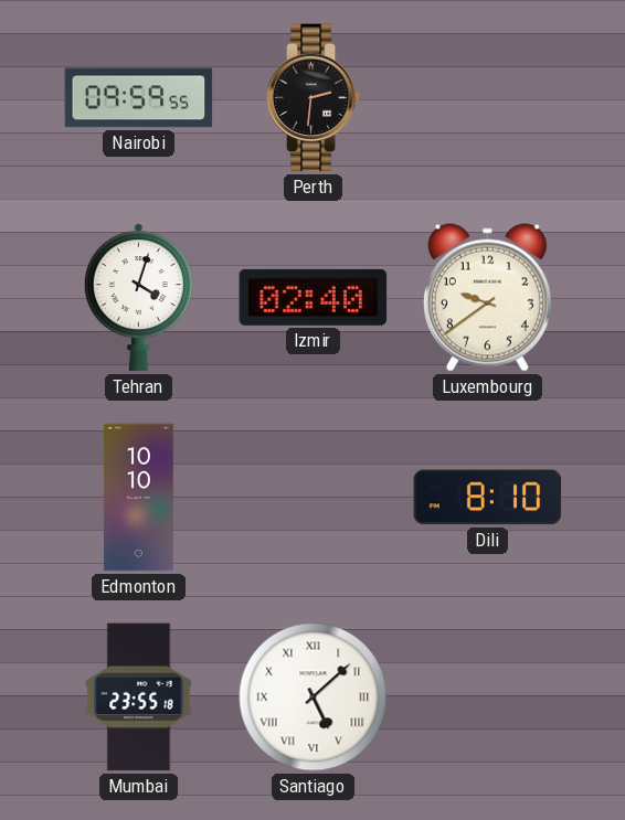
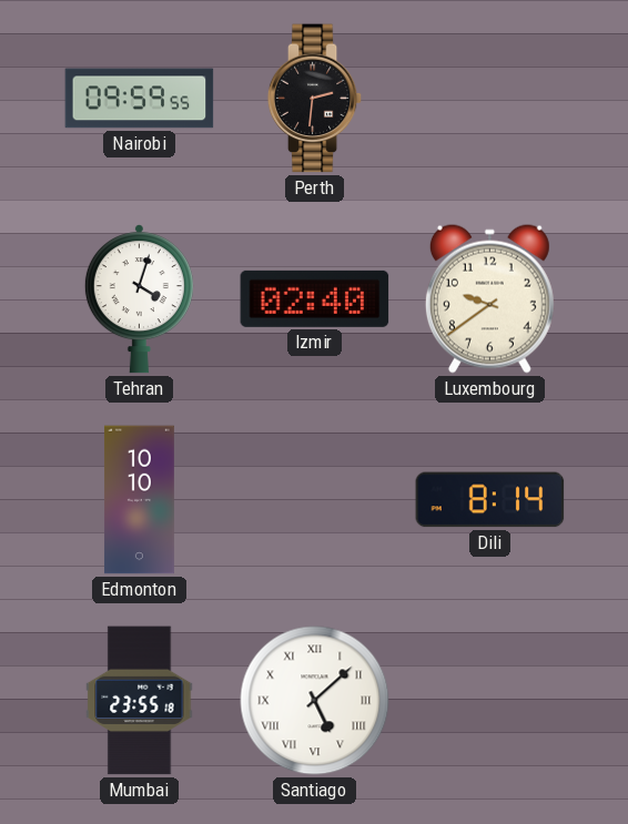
Dili: 8:10 -> 8:14
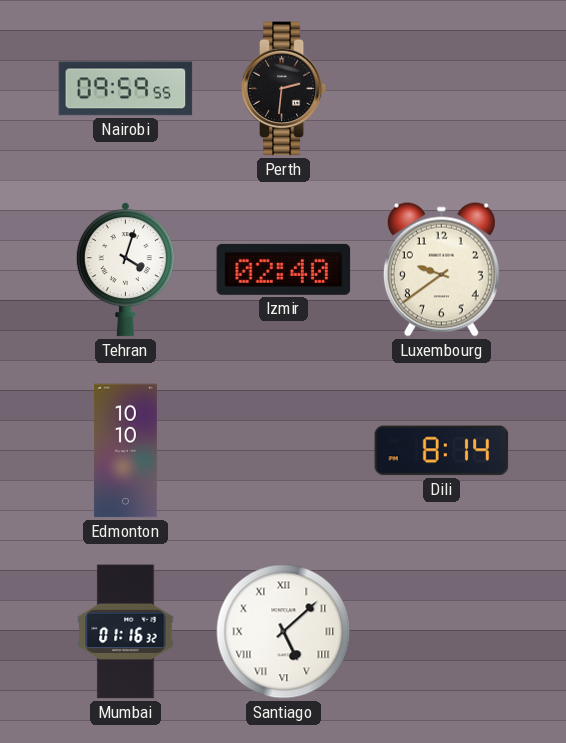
Mumbai: 23:55 -> 01:16
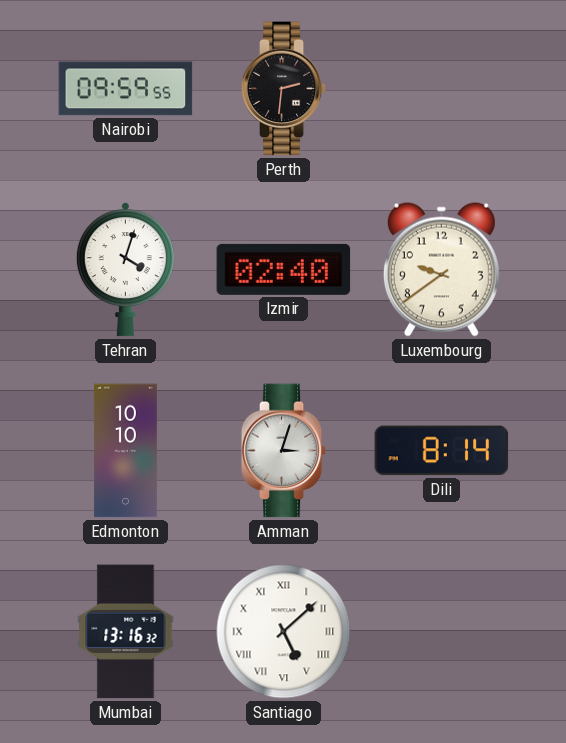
Amman: none -> 3:03
Mumbai: 01:16 -> 13:16
